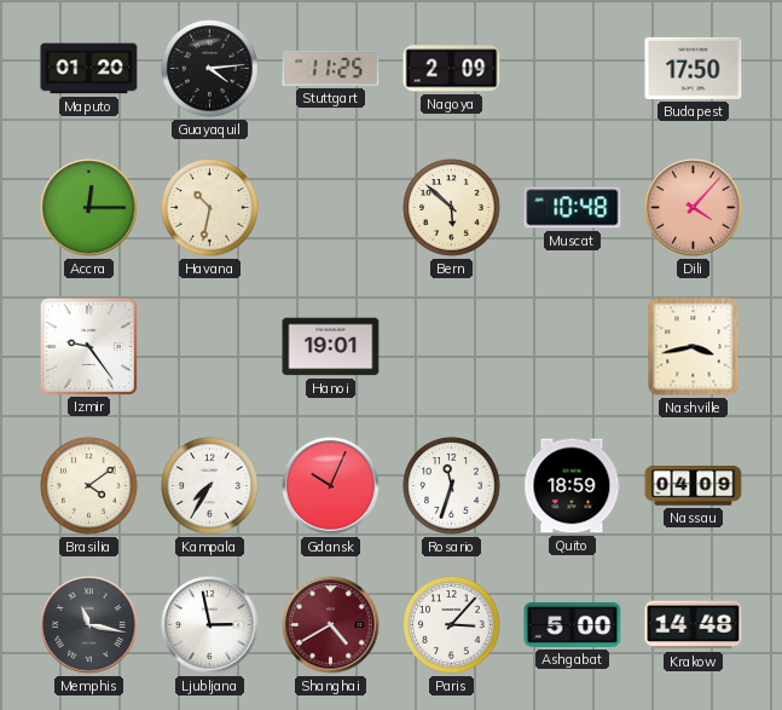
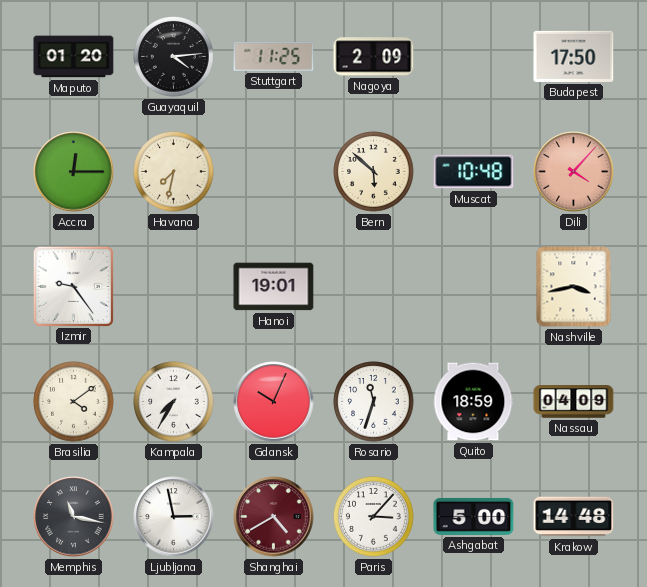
Havana: 10:32 -> 7:32
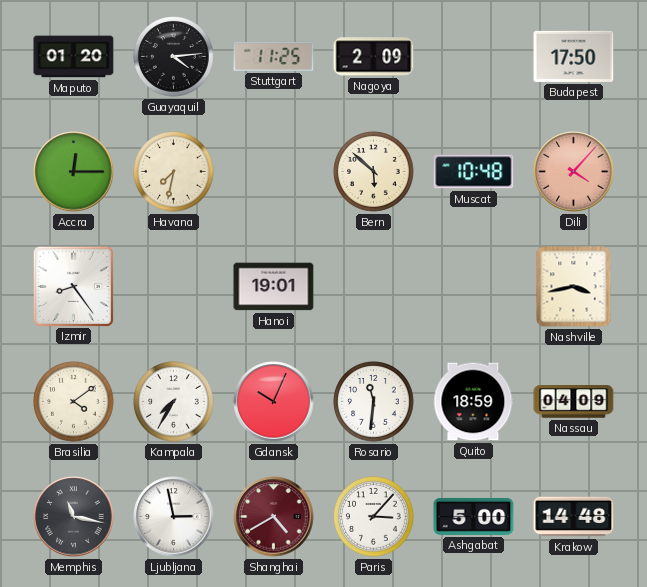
Izmir: 9:24 -> 8:24
Rosario: 11:33 -> 11:31
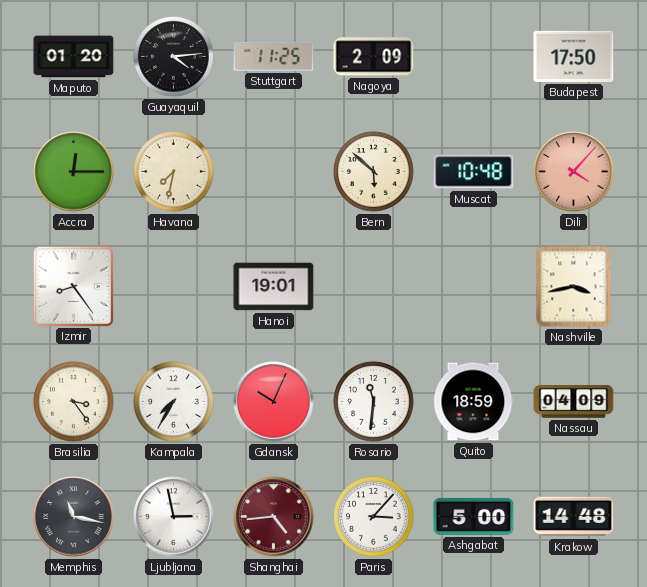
Brasilia: 4:09 -> 3:24
Shanghai: 4:40 -> 4:44
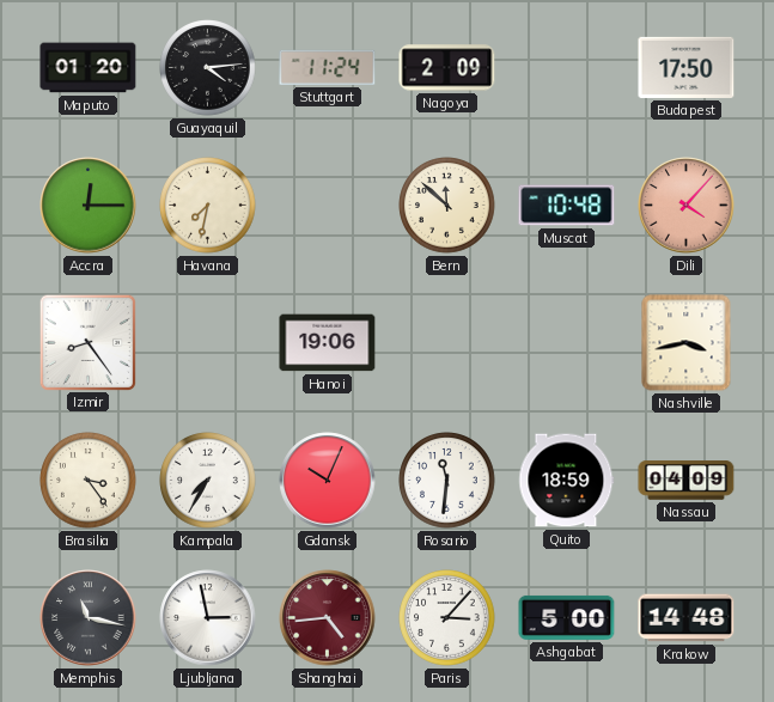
Stuttgart: 11:25 -> 11:24
Bern: 5:52 -> 11:52
Hanoi: 19:01 -> 19:06
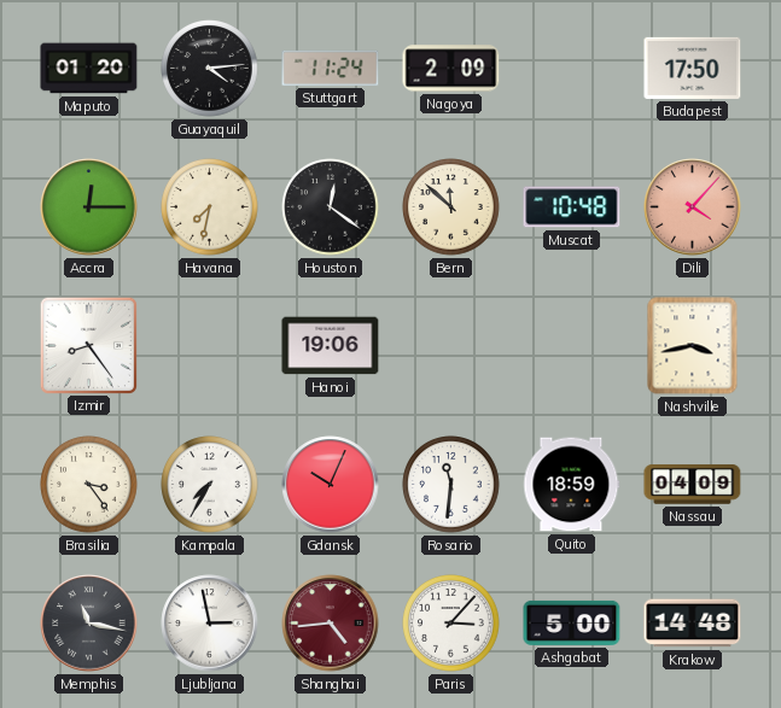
Houston: none -> 12:21
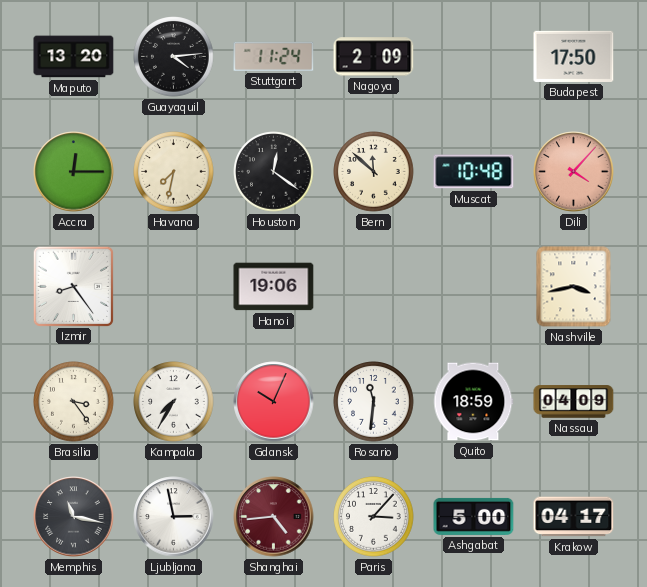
Maputo: 01:20 -> 13:20
Krakow: 14:48 -> 04:17
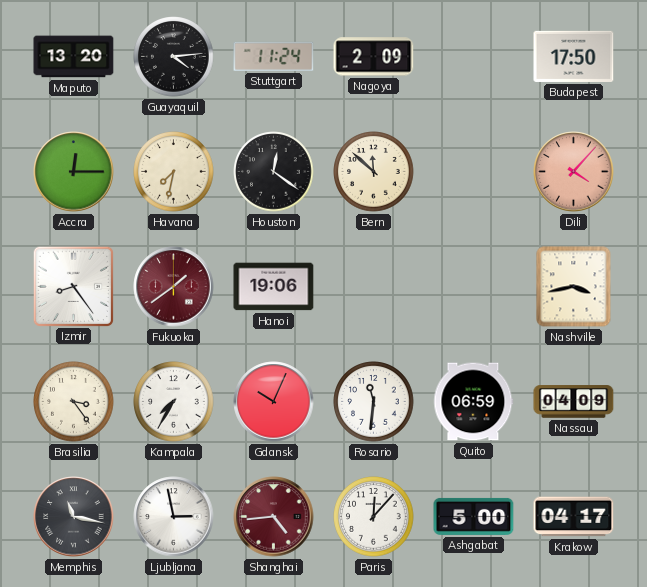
Muscat: 10:48 -> none
Fukuoka: none -> 1:39
Quito: 18:59 -> 06:59
Paris: 3:07 -> 12:07
